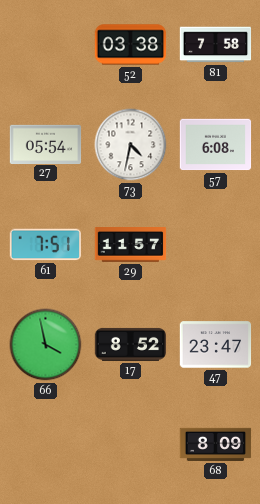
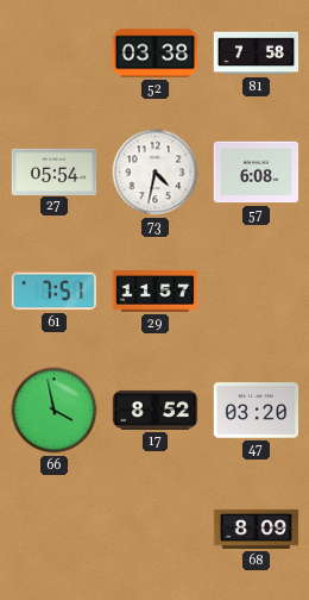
47: 23:47 -> 03:20
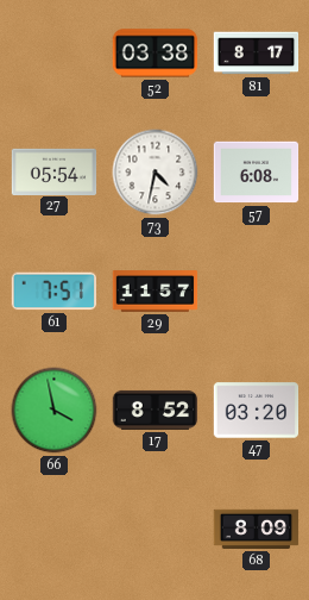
81: 7:58 -> 8:17
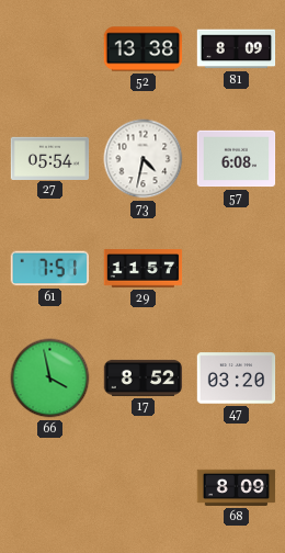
52: 03:38 -> 13:38
81: 8:17 -> 8:09
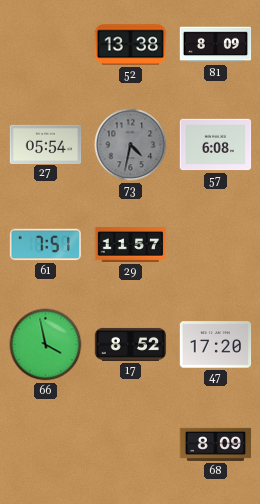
73 dial: white -> grey
47: 03:20 -> 17:20
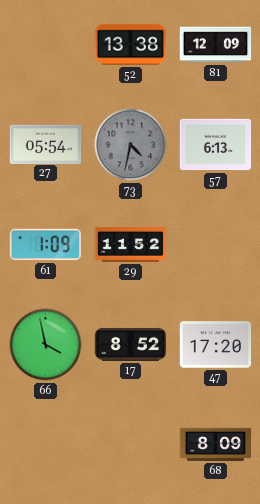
81: 8:09 -> 12:09
57: 6:08 -> 6:13
61: 7:51 -> 1:09
29: 11:57 -> 11:52
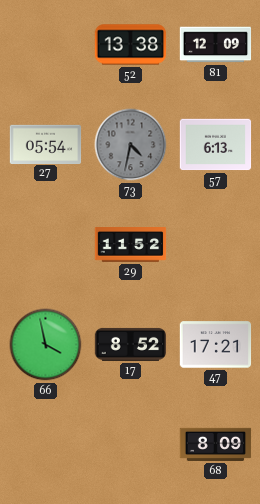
61: 1:09 -> none
47: 17:20 -> 17:21
